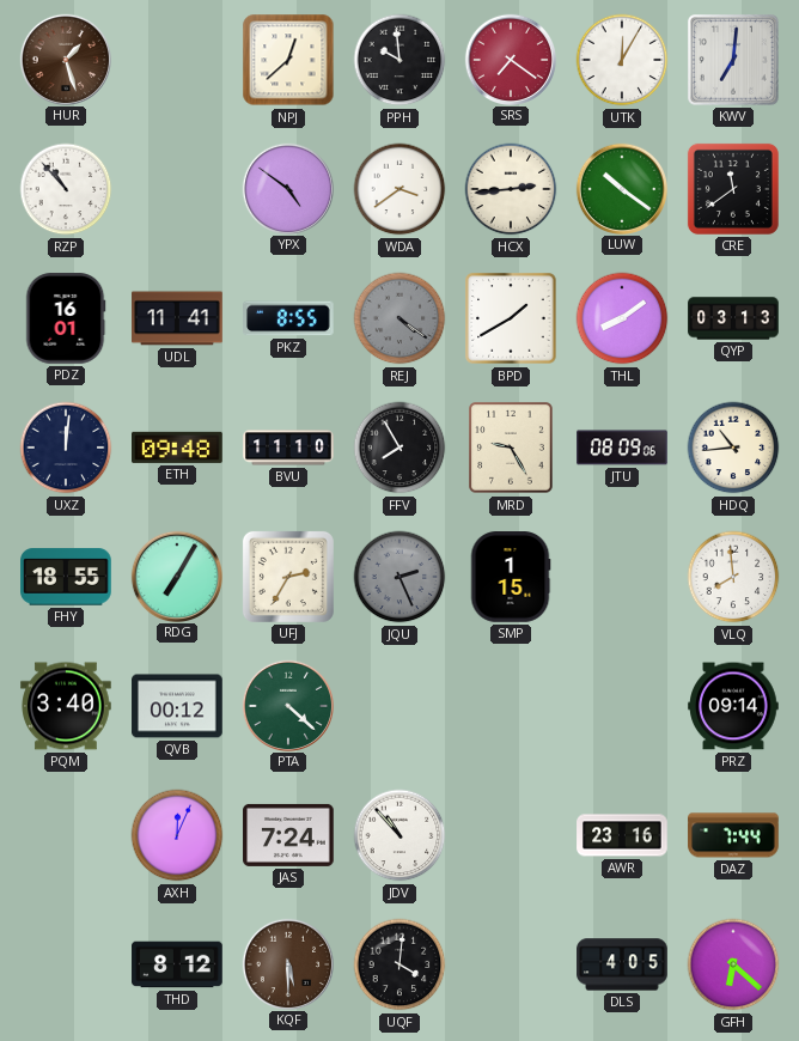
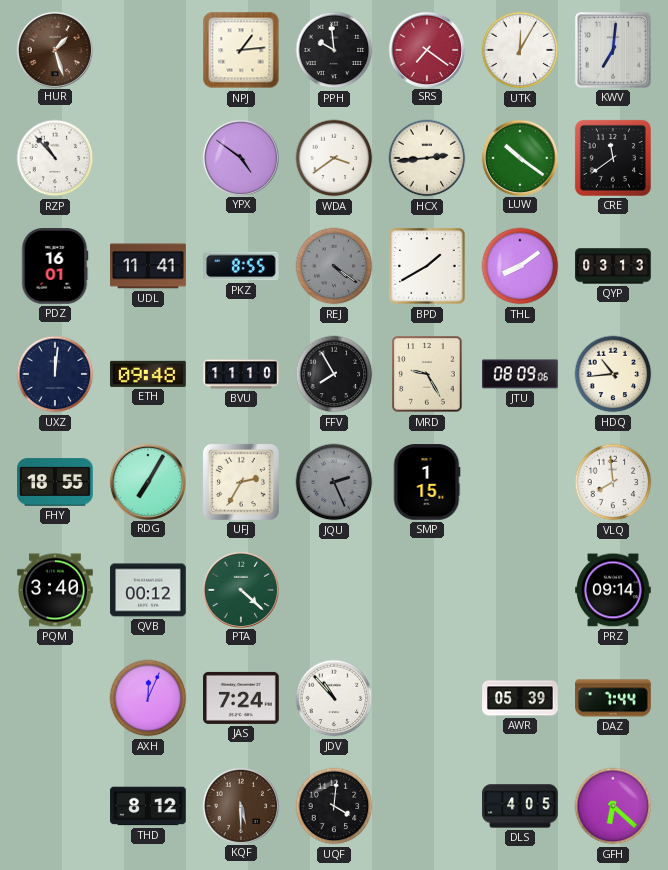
NPJ: 12:38 -> 1:14
AWR: 23:16 -> 05:39
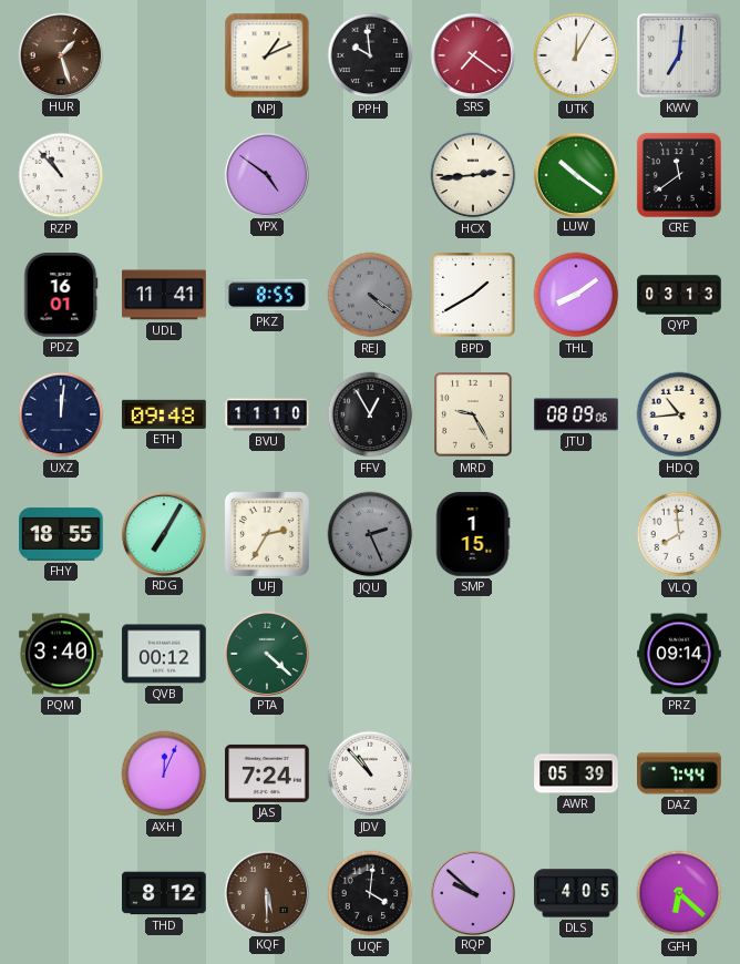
NPJ: 1:14 -> 1:11
WDA: 3:39 -> none
FFV: 7:55 -> 12:55
RQP: none -> 9:52
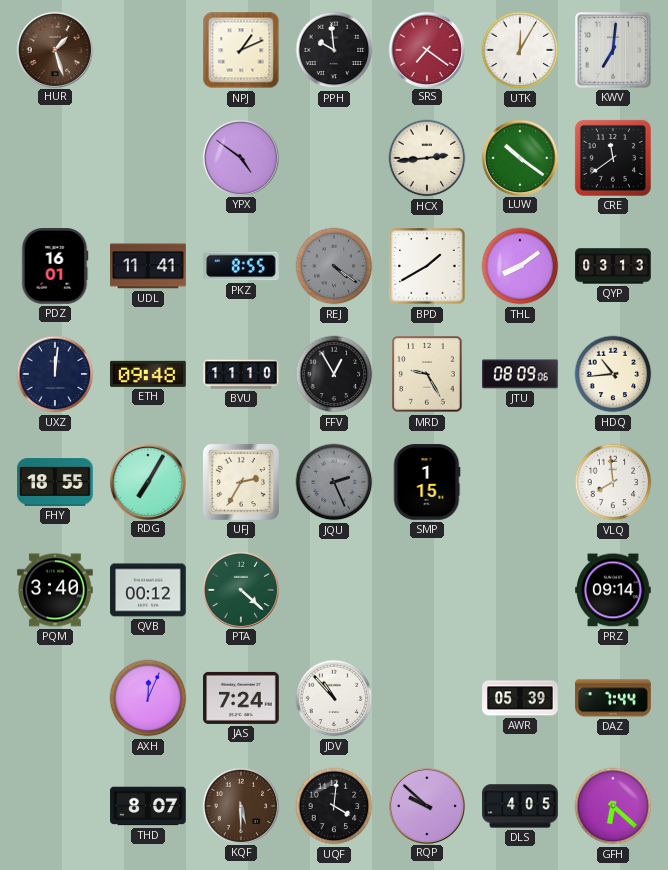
RZP: 10:53 -> none
THD: 8:12 -> 8:07
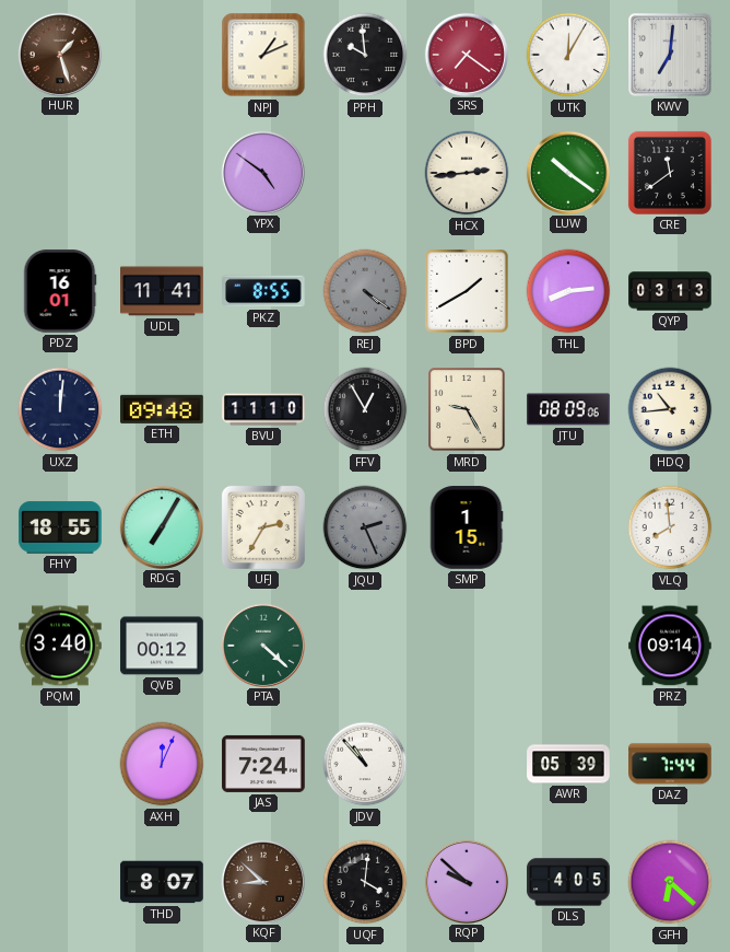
THL: 8:09 -> 8:14
KQF: 5:30 -> 8:52
